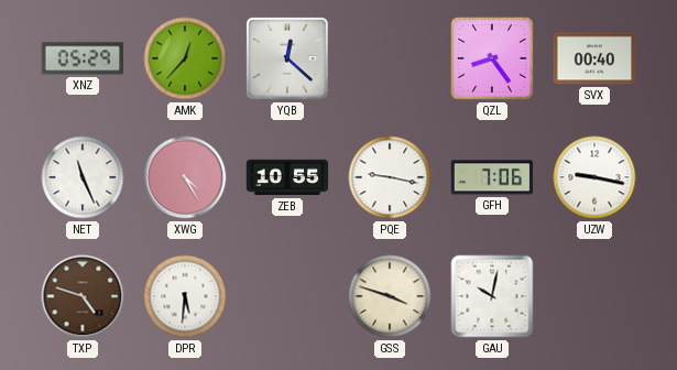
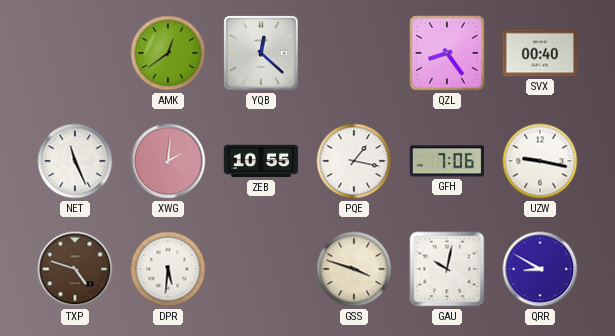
XNZ: 05:29 -> none
AMK: 12:37 -> 12:39
XWG: 4:25 -> 2:01
PQE: 9:17 -> 1:17
QRR: none -> 8:50
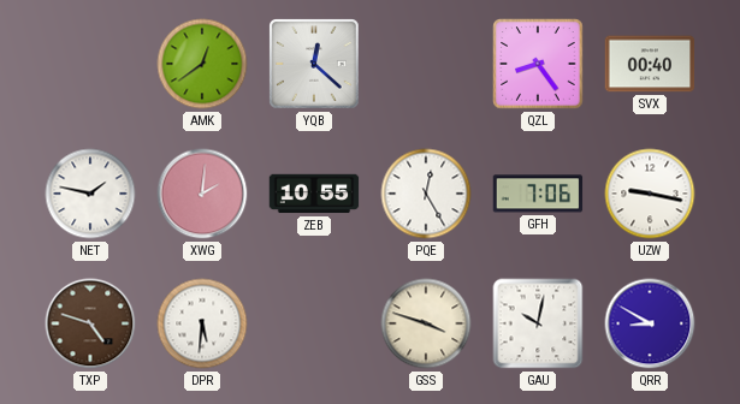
NET: 11:26 -> 1:47
PQE: 1:17 -> 12:25
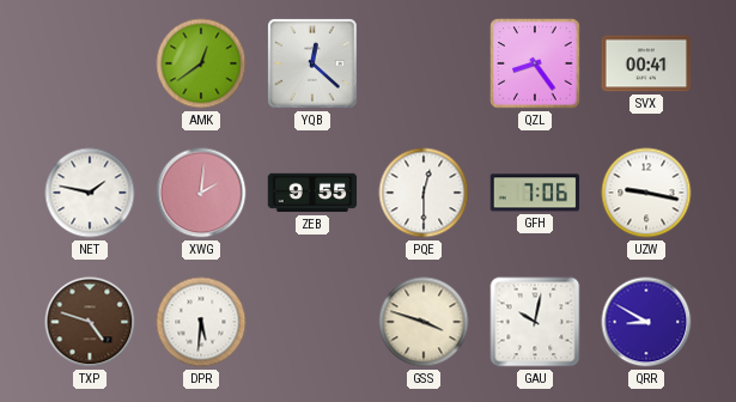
SVX: 00:40 -> 00:41
ZEB: 10:55 -> 9:55
PQE: 12:25 -> 12:30
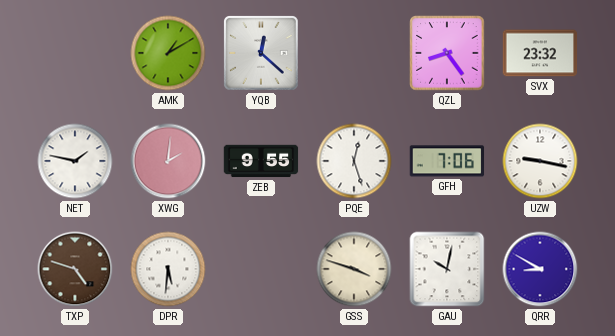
AMK: 12:39 -> 1:10
SVX: 00:41 -> 23:32
PQE: 12:30 -> 12:27
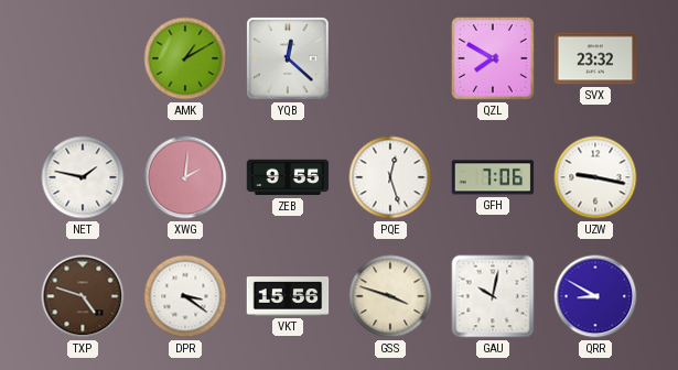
QZL: 8:24 -> 7:50
DPR: 5:31 -> 3:21
VKT: none -> 15:56
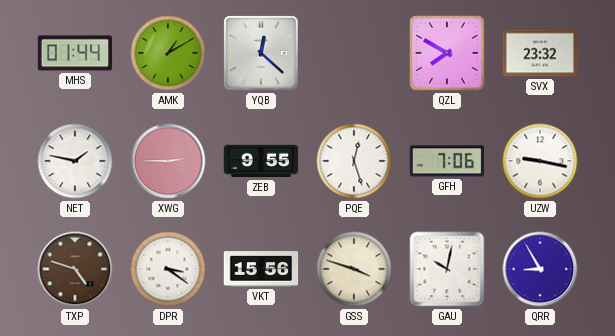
MHS: none -> 01:44
XWG: 2:01 -> 2:45
QRR: 8:50 -> 8:55
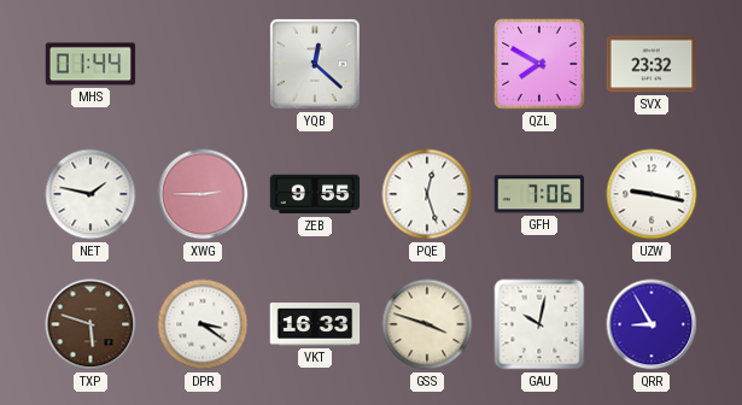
AMK: 1:10 -> none
TXP: 4:48 -> 5:48
VKT: 15:56 -> 16:33
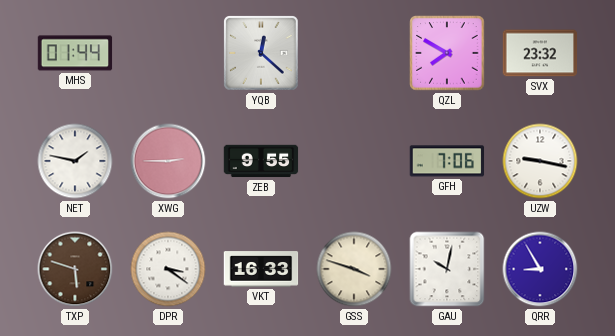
PQE: 12:27 -> none
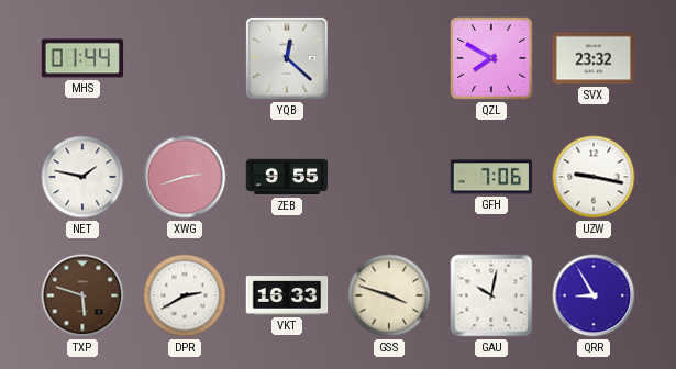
XWG: 2:45 -> 2:42
DPR: 3:21 -> 2:40
